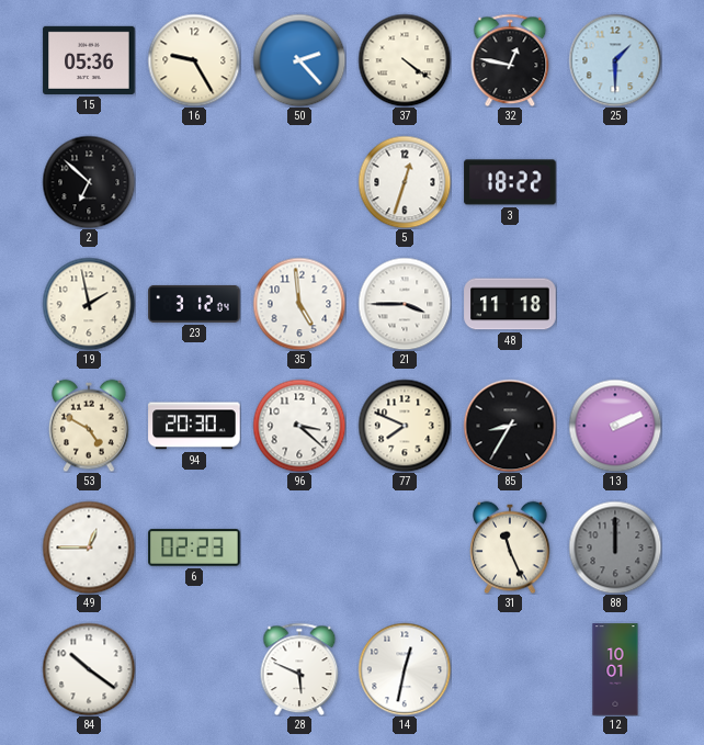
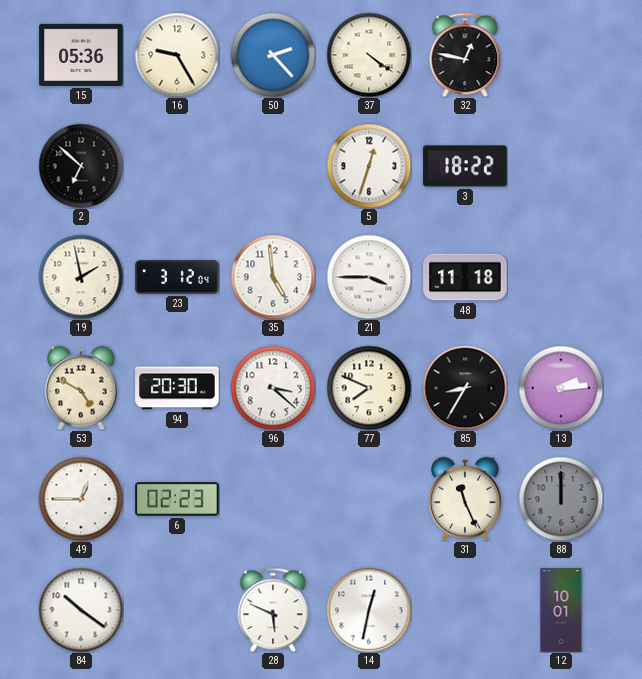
25: 1:30 -> none
13: 2:11 -> 2:14
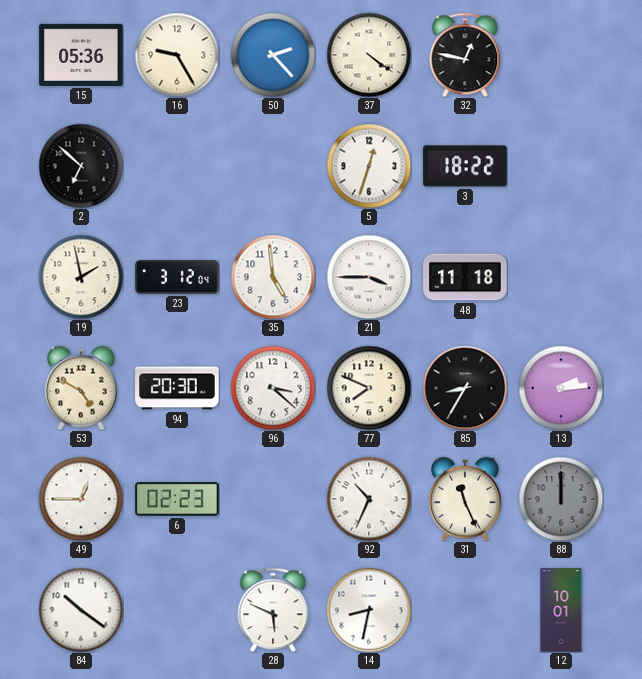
92: none -> 10:34
14: 12:32 -> 8:32
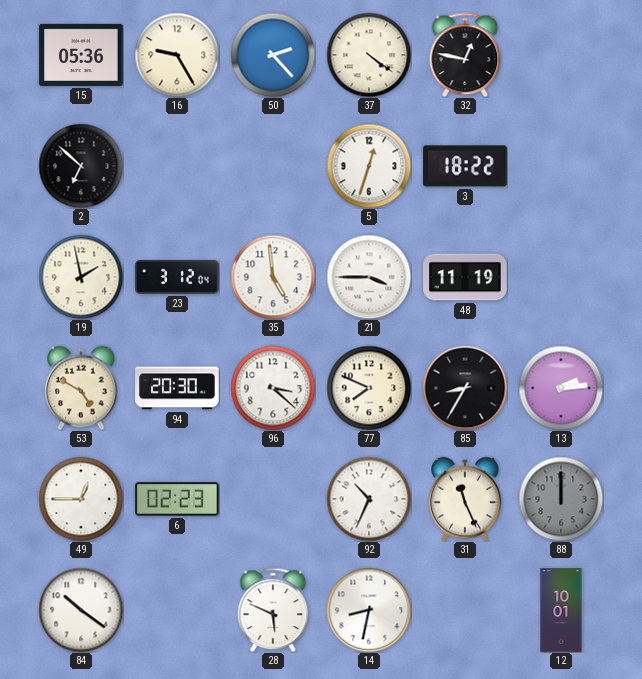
48: 11:18 -> 11:19
